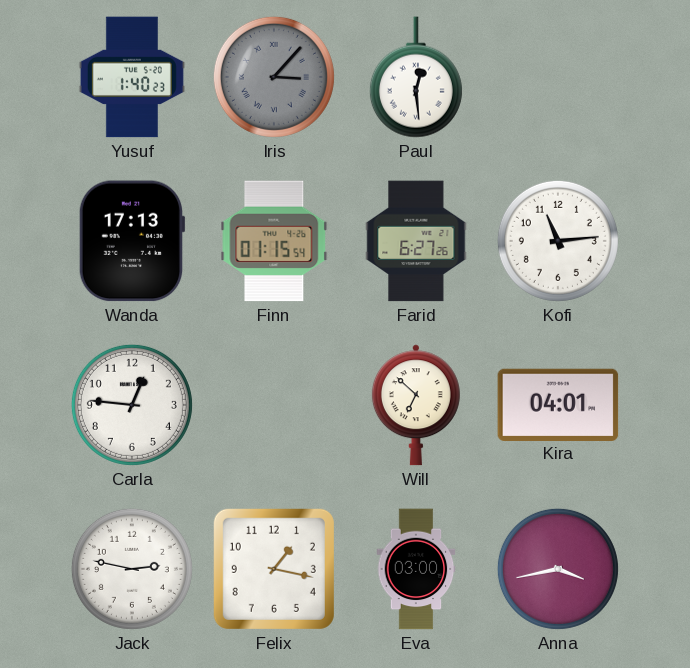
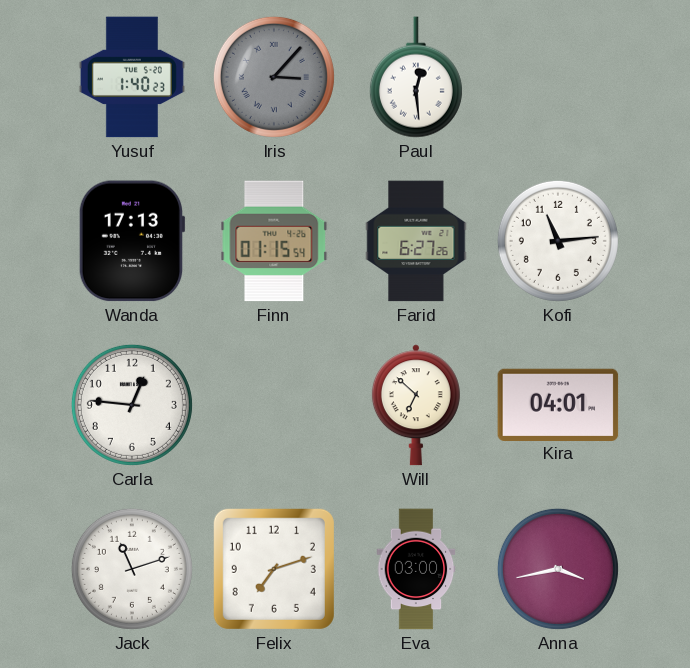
Jack: 2:47 -> 11:12
Felix: 1:17 -> 7:12
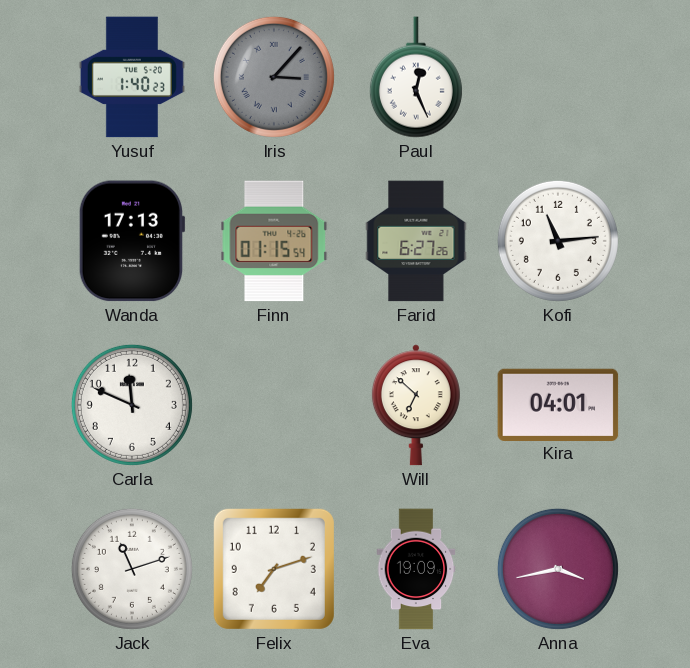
Paul: 12:29 -> 12:26
Carla: 12:46 -> 11:49
Eva: 03:00 -> 19:09
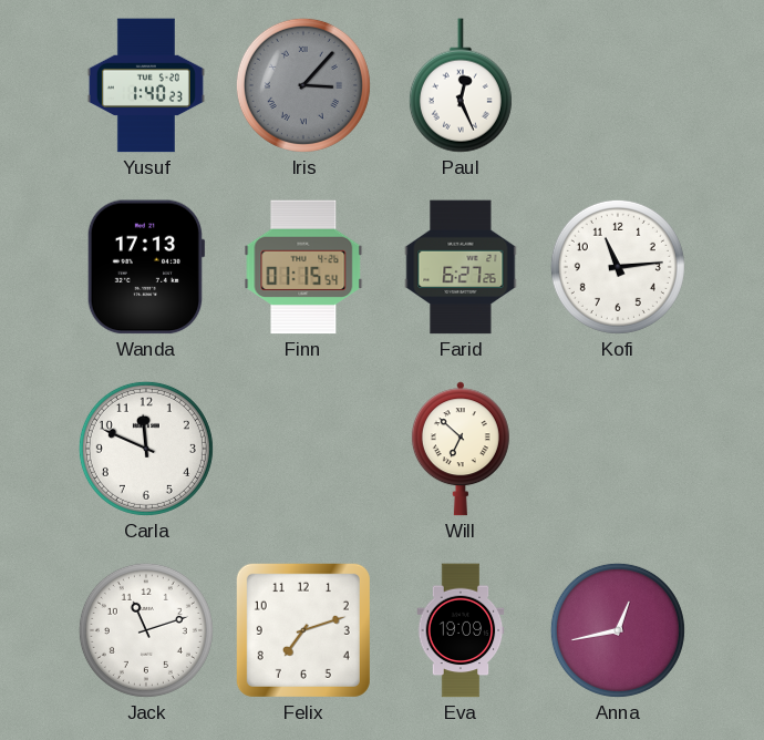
Kira: 04:01 -> none
Anna: 3:43 -> 12:43
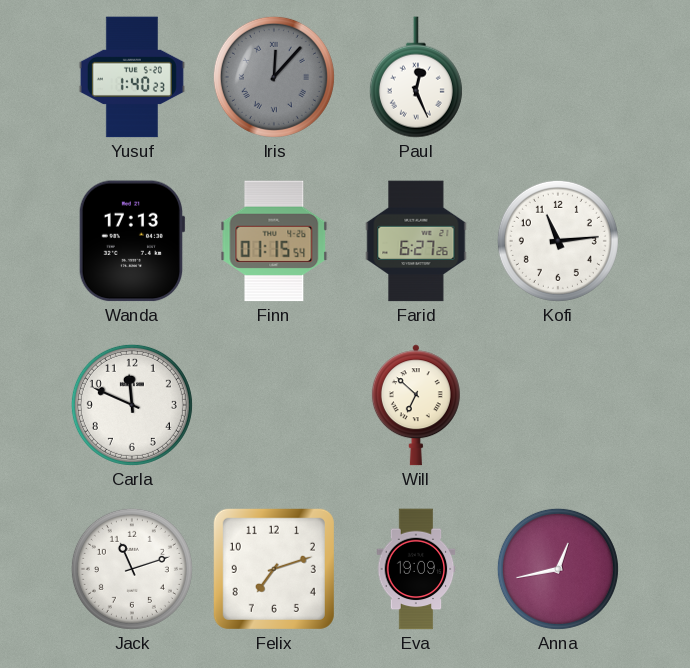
Iris: 3:07 -> 12:07
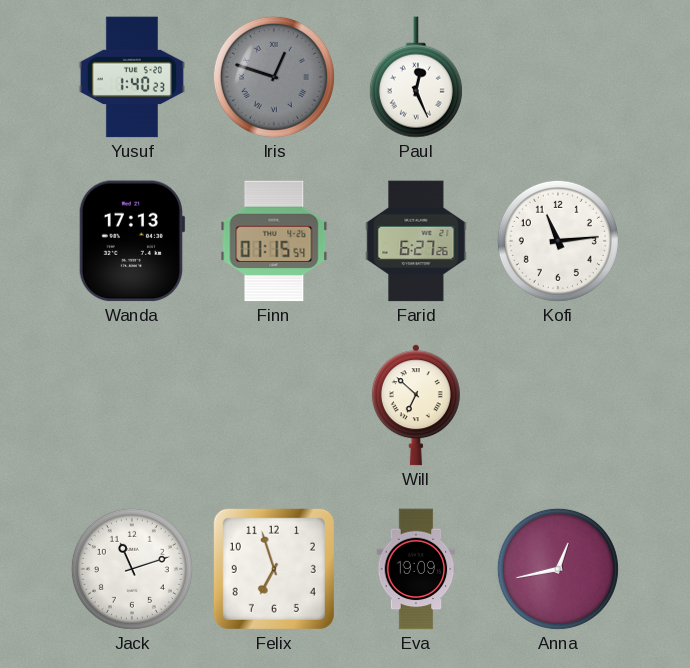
Iris: 12:07 -> 12:48
Carla: 11:49 -> none
Felix: 7:12 -> 6:57
